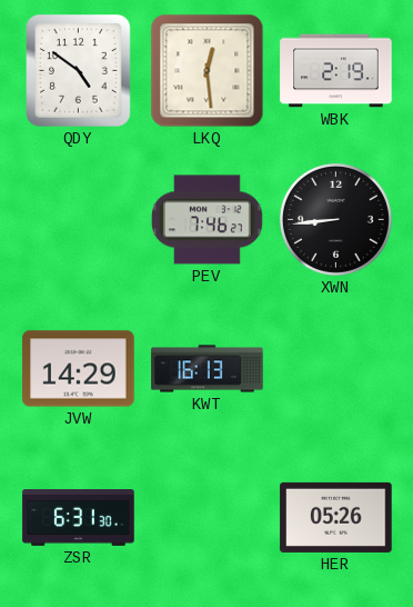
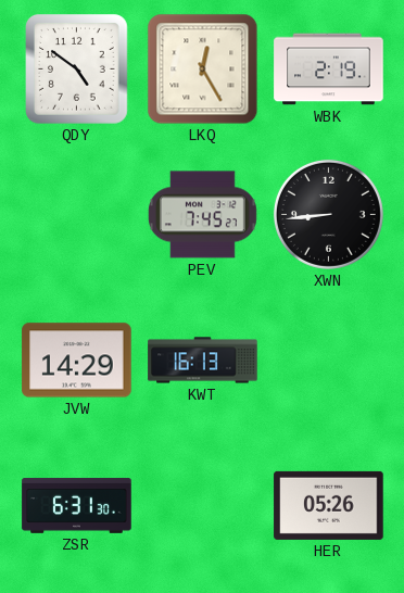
LKQ: 12:29 -> 12:25
PEV: 7:46 -> 7:45
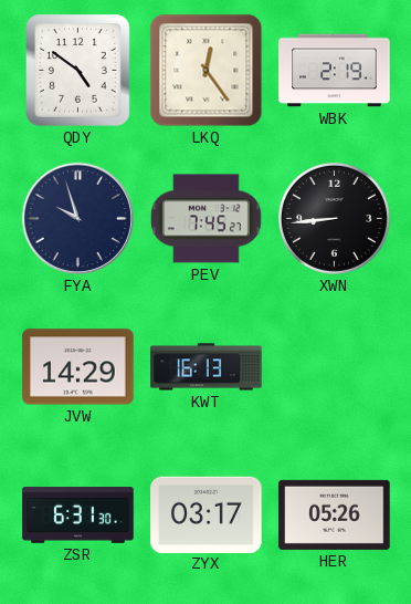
LKQ: 12:25 -> 12:24
FYA: none -> 9:57
ZYX: none -> 03:17
